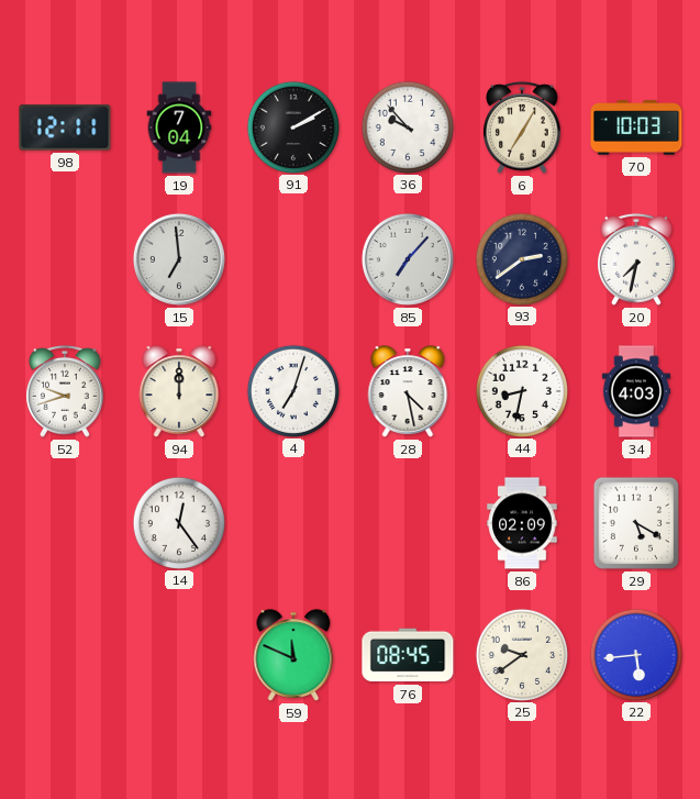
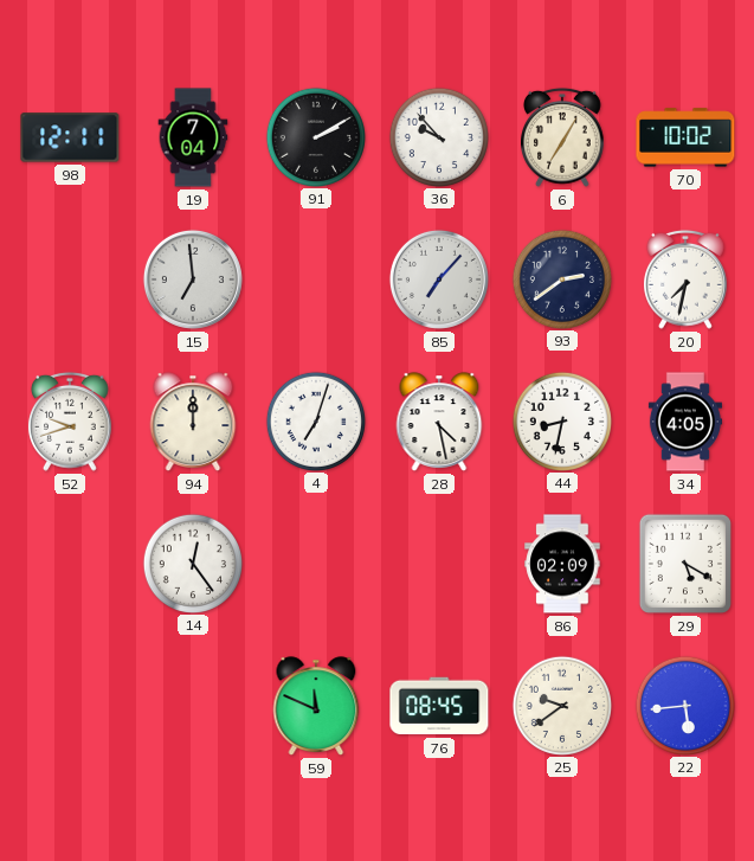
70: 10:03 -> 10:02
34: 4:03 -> 4:05
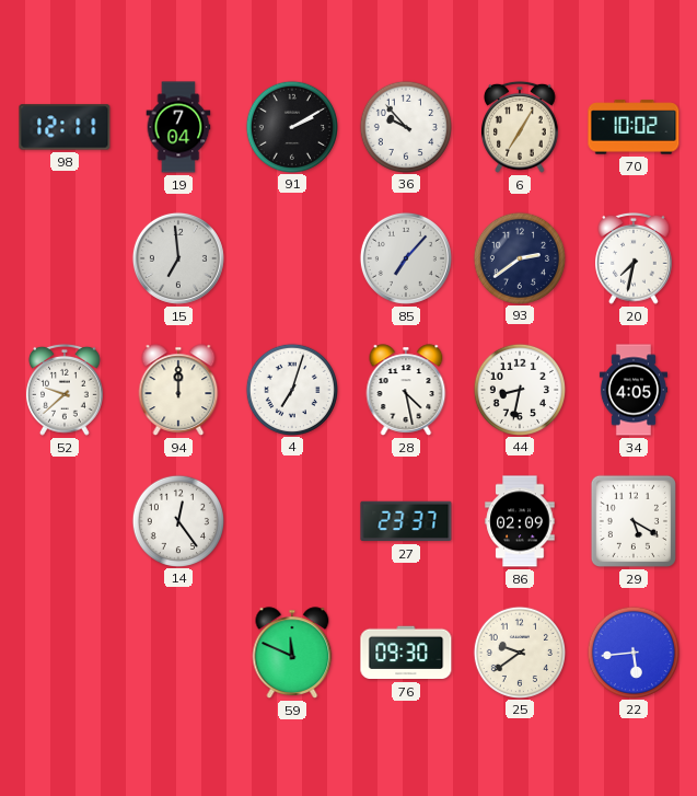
52: 9:42 -> 9:38
27: none -> 23:37
76: 08:45 -> 09:30
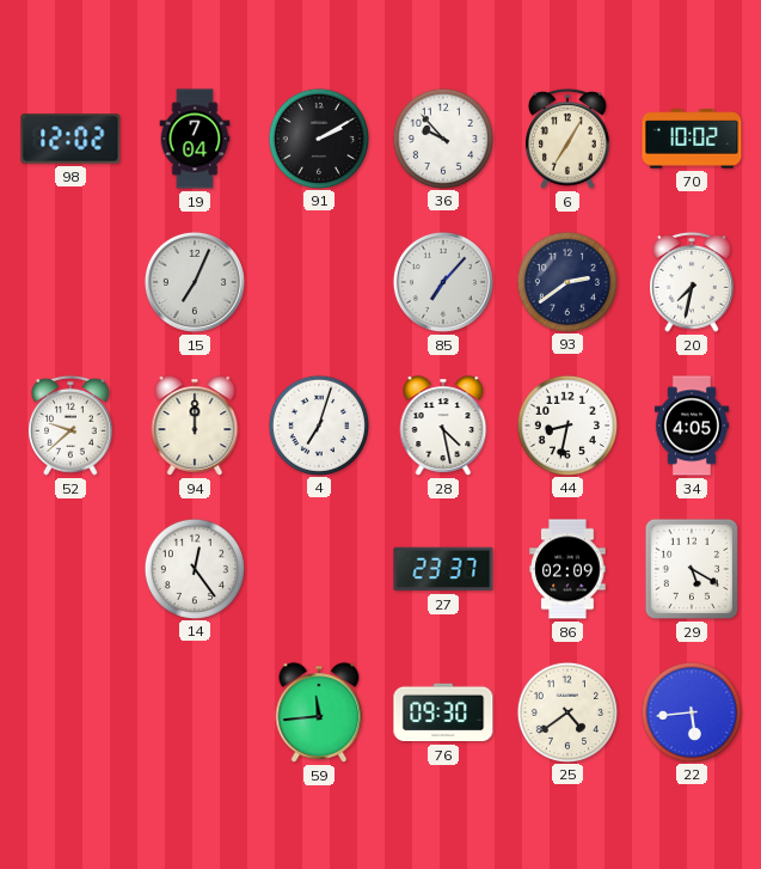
98: 12:11 -> 12:02
15: 6:59 -> 7:04
59: 11:49 -> 11:44
25: 9:39 -> 4:39
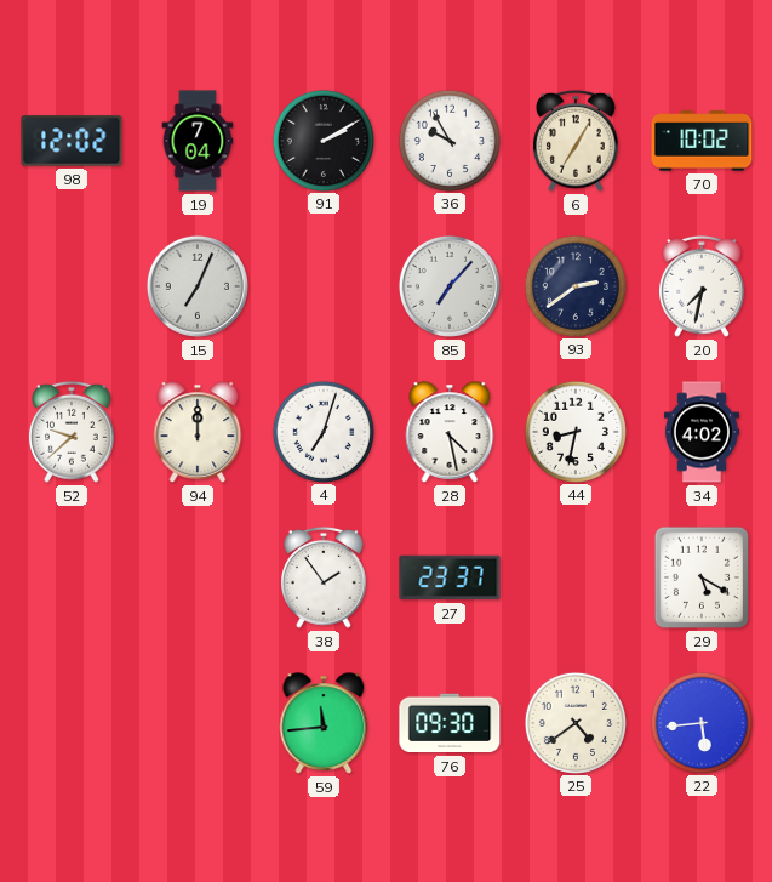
36: 9:53 -> 9:55
34: 4:05 -> 4:02
14: 12:24 -> none
38: none -> 1:54
86: 02:09 -> none
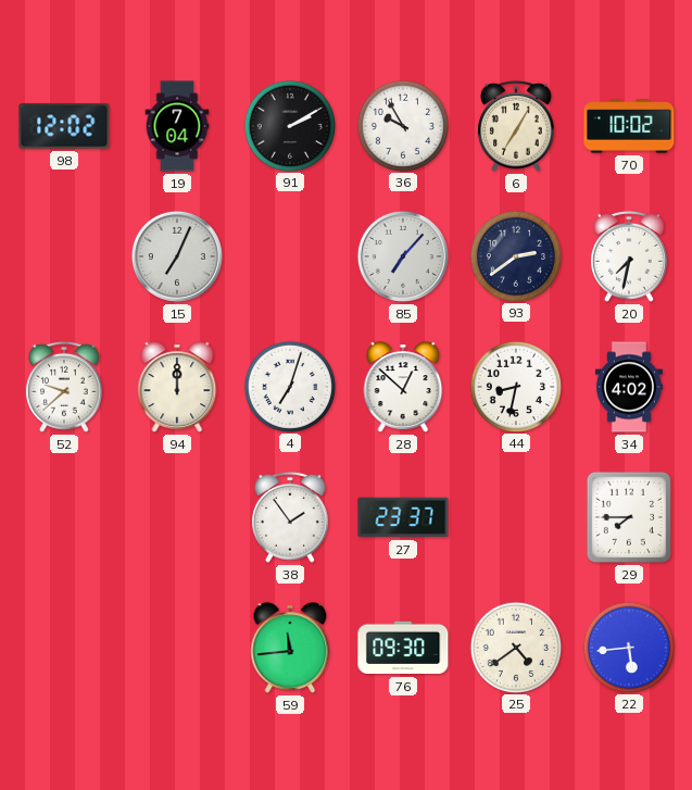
28: 4:28 -> 12:52
29: 5:20 -> 7:45
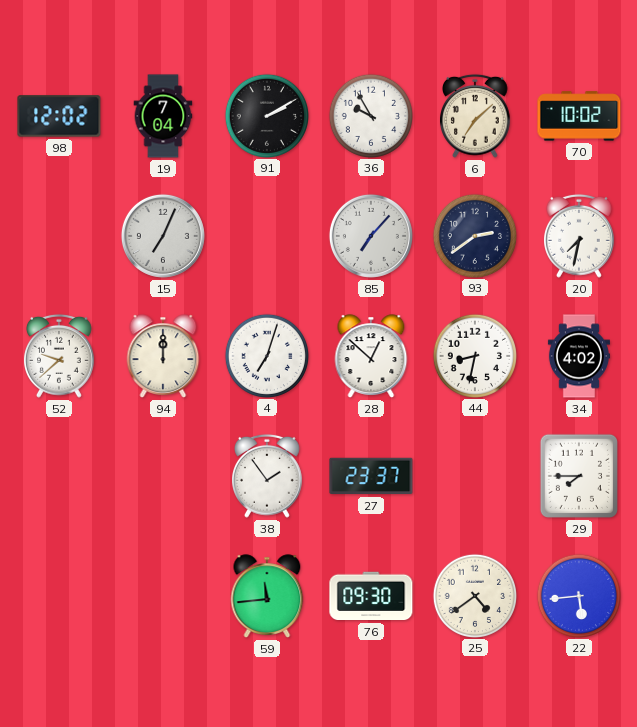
6: 7:05 -> 7:08
